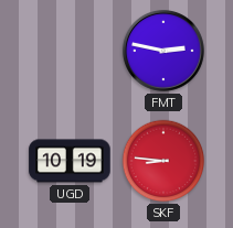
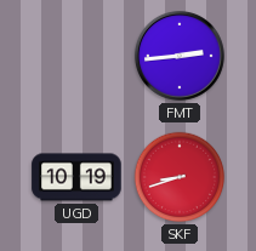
FMT: 2:47 -> 2:44
SKF: 8:46 -> 8:42
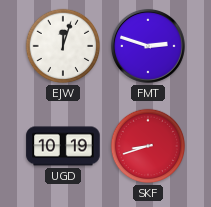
EJW: none -> 12:03
FMT: 2:44 -> 2:48
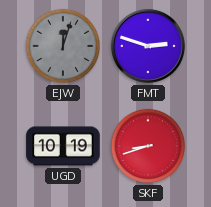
EJW dial: white -> grey
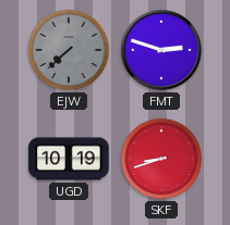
EJW: 12:03 -> 7:38
